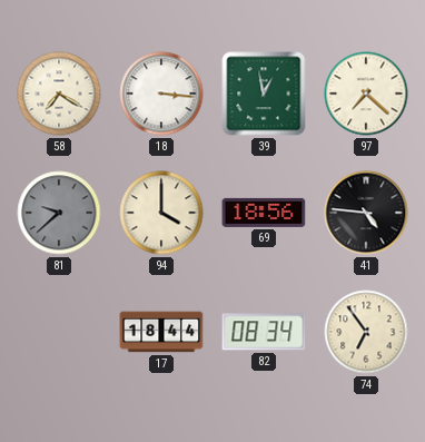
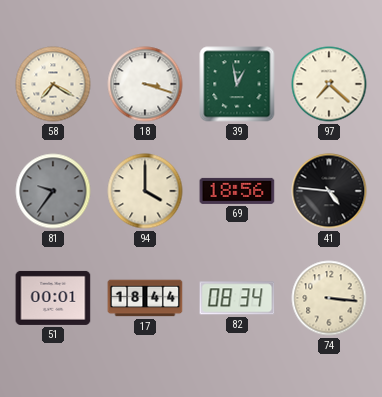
18: 3:16 -> 3:18
81: 9:38 -> 9:36
51: none -> 00:01
74: 6:54 -> 3:16
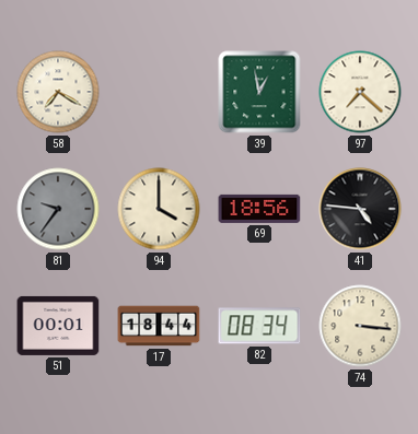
18: 3:18 -> none
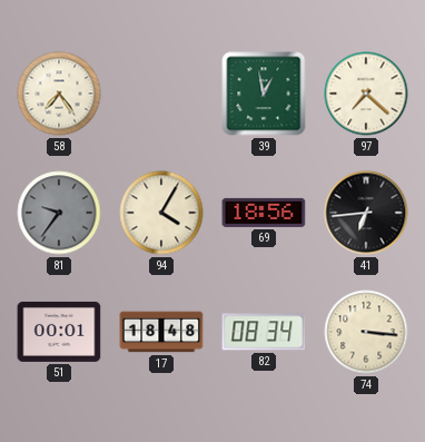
58: 7:20 -> 7:24
94: 4:00 -> 4:05
41: 4:46 -> 6:44
17: 18:44 -> 18:48
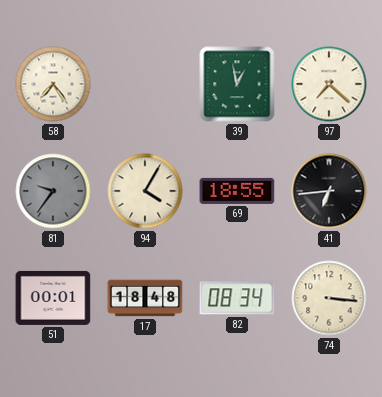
69: 18:56 -> 18:55
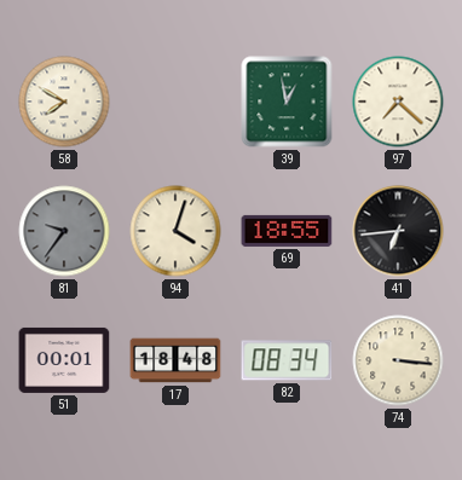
58: 7:24 -> 7:50
94: 4:05 -> 4:03
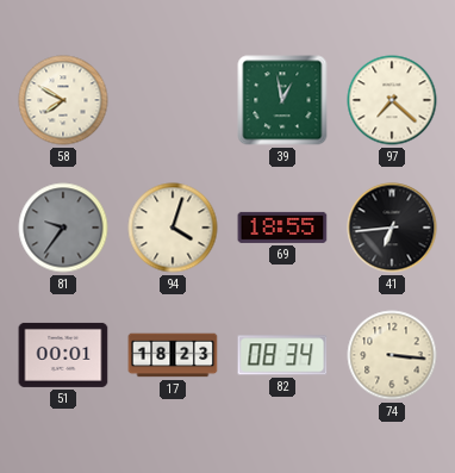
17: 18:48 -> 18:23
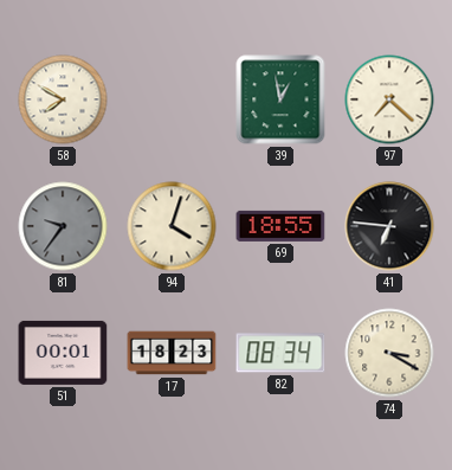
41: 6:44 -> 6:46
74: 3:16 -> 3:20
